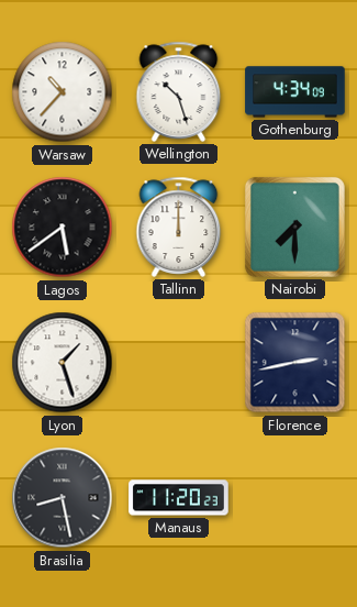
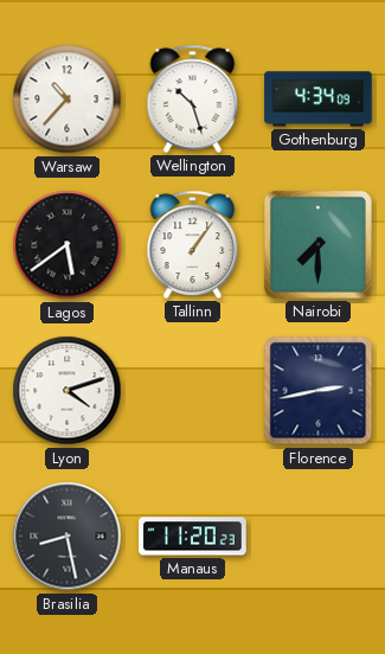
Tallinn: 12:00 -> 1:06
Lyon: 1:27 -> 4:12
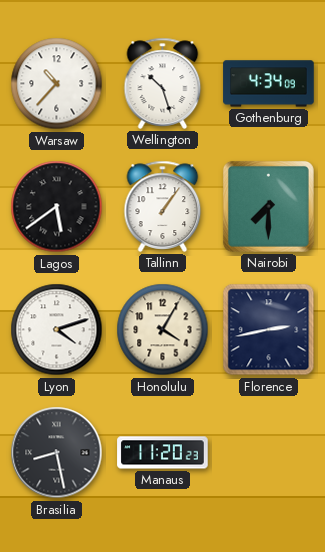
Honolulu: none -> 4:05
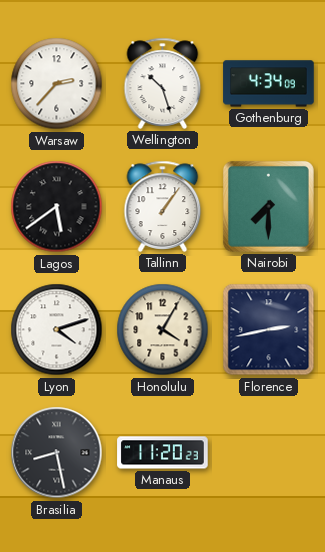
Warsaw: 10:37 -> 2:37
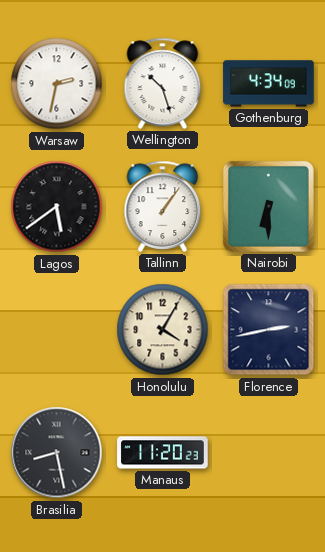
Warsaw: 2:37 -> 2:32
Nairobi: 7:30 -> 6:30
Lyon: 4:12 -> none
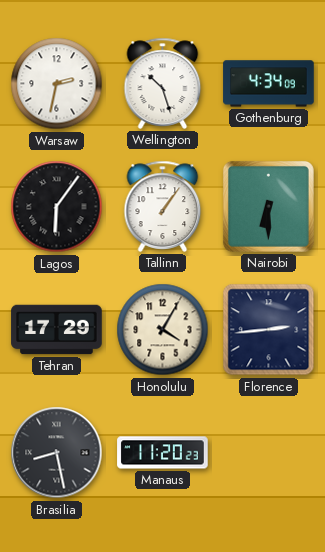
Lagos: 5:39 -> 6:06
Tehran: none -> 17:29
Florence: 2:43 -> 2:44
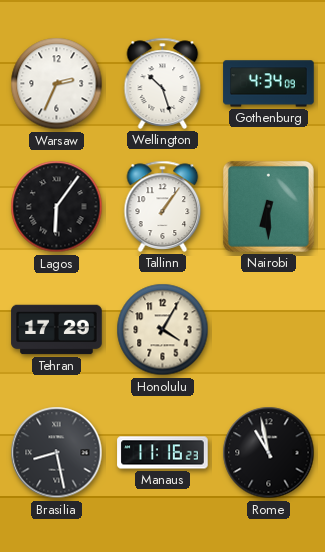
Warsaw: 2:32 -> 2:34
Florence: 2:44 -> none
Manaus: 11:20 -> 11:16
Rome: none -> 10:58
